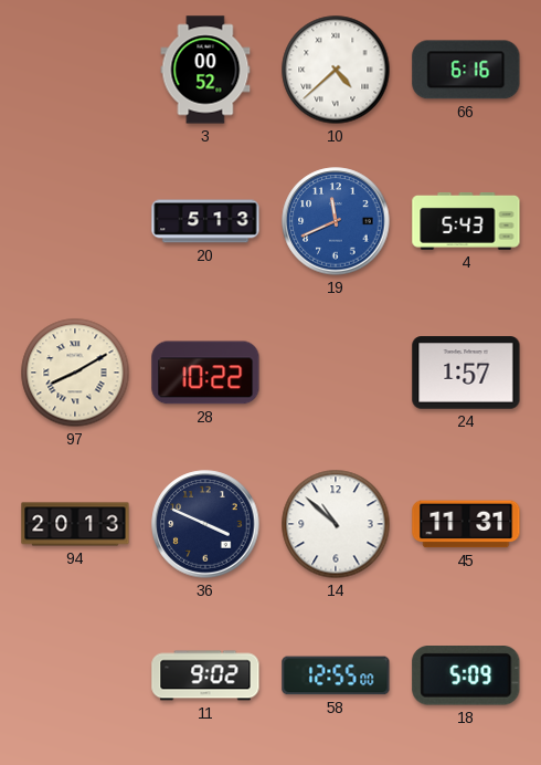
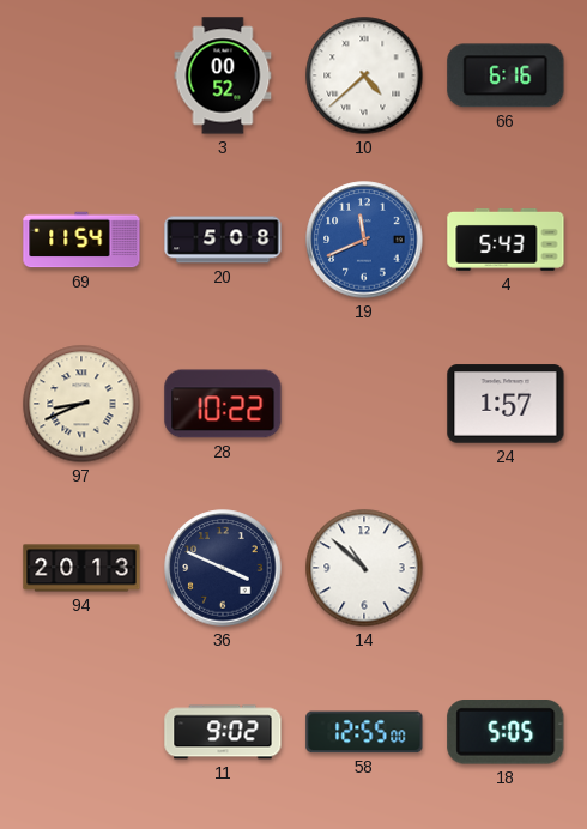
69: none -> 11:54
20: 5:13 -> 5:08
97: 8:10 -> 8:41
45: 11:31 -> none
18: 5:09 -> 5:05
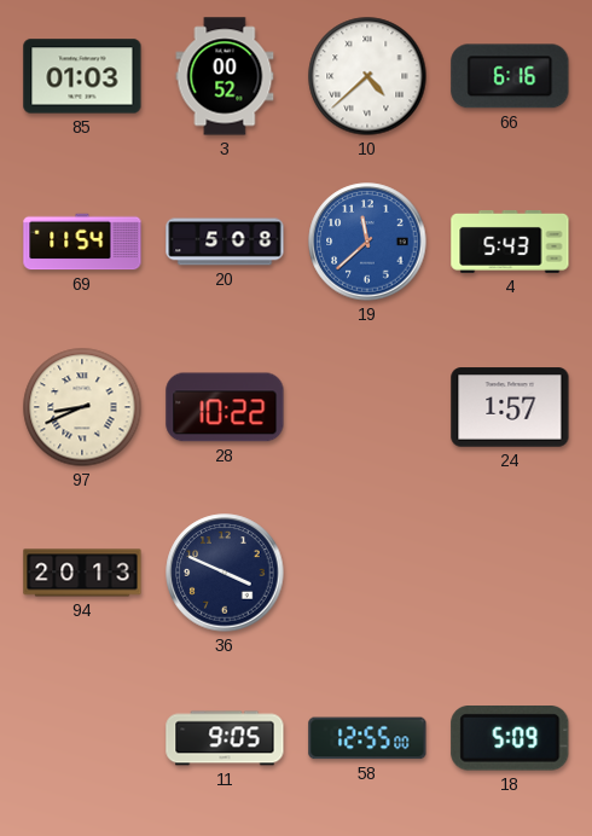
85: none -> 01:03
19: 11:41 -> 11:38
14: 10:52 -> none
11: 9:02 -> 9:05
18: 5:05 -> 5:09
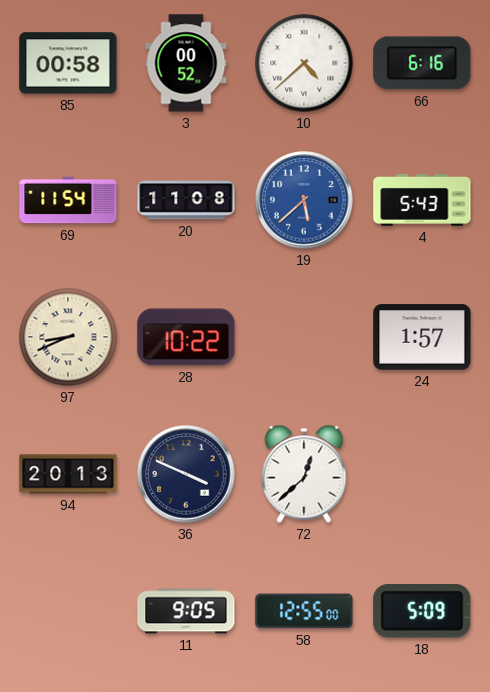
85: 01:03 -> 00:58
20: 5:08 -> 11:08
19: 11:38 -> 5:38
72: none -> 12:38
